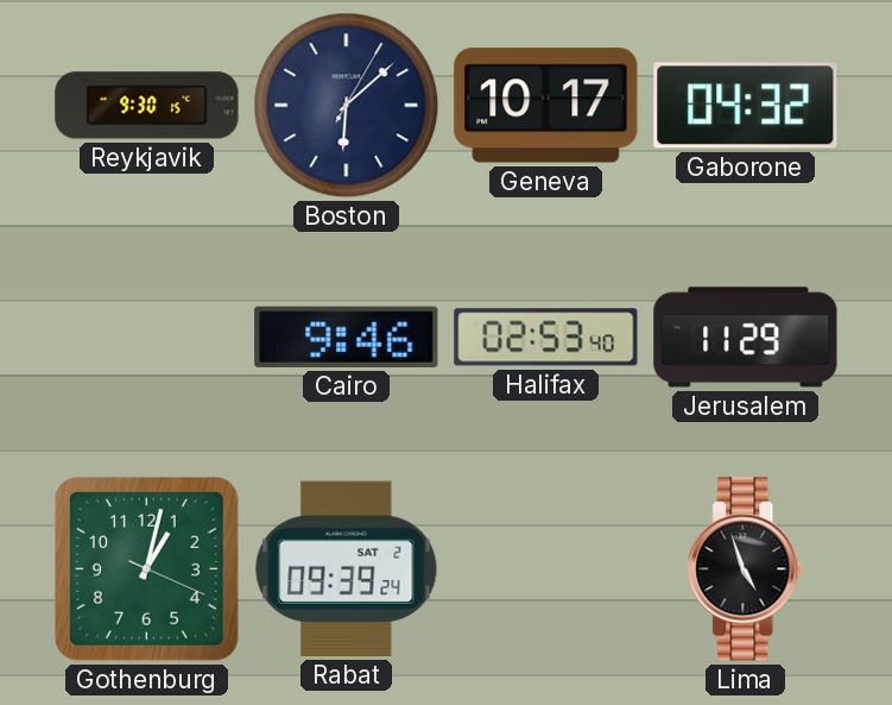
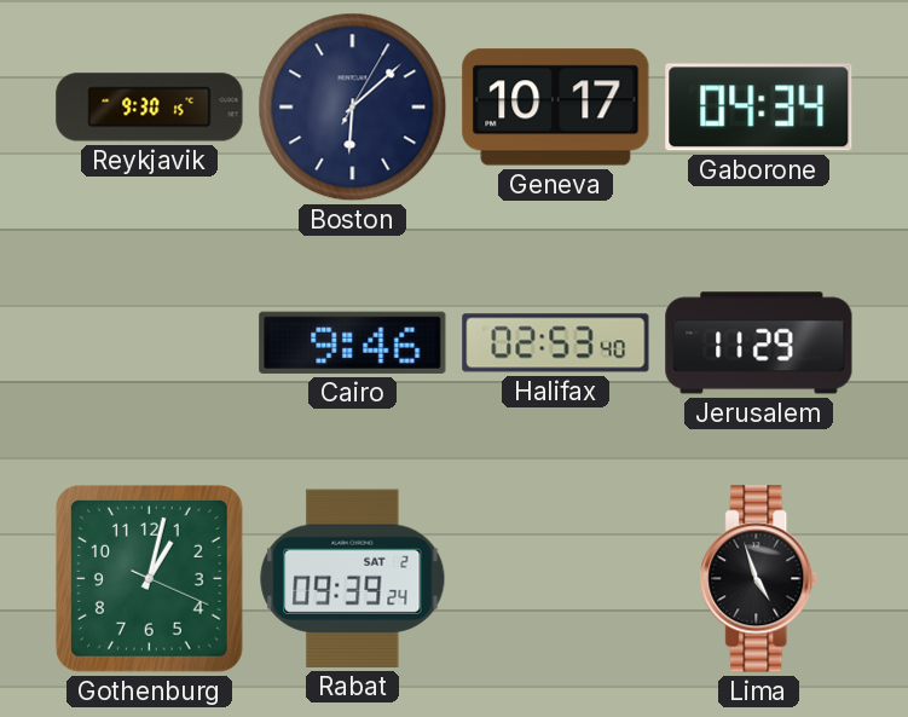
Gaborone: 04:32 -> 04:34
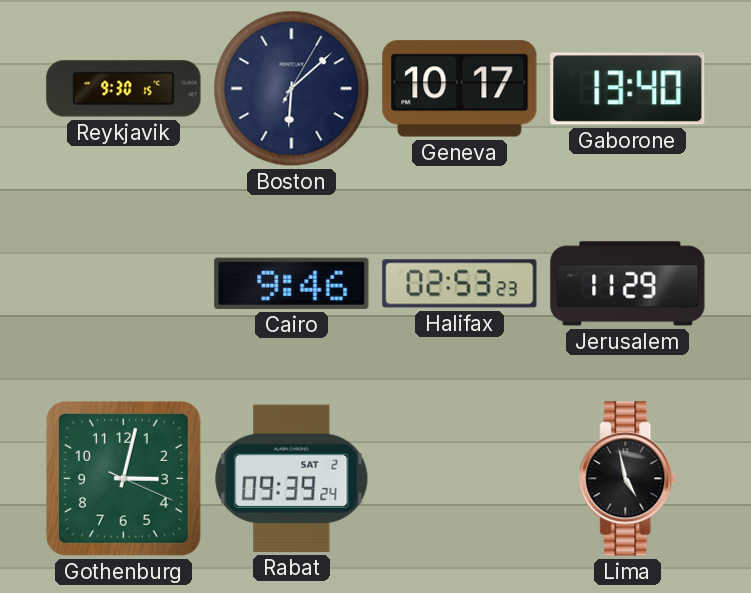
Gaborone: 04:34 -> 13:40
Halifax: 02:53:40 -> 02:53:23
Gothenburg: 1:02 -> 3:02
Lima: 4:57 -> 4:58
